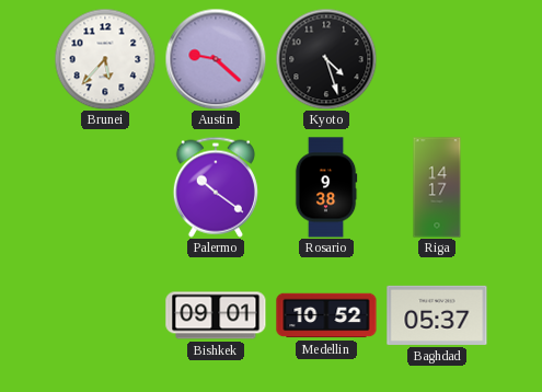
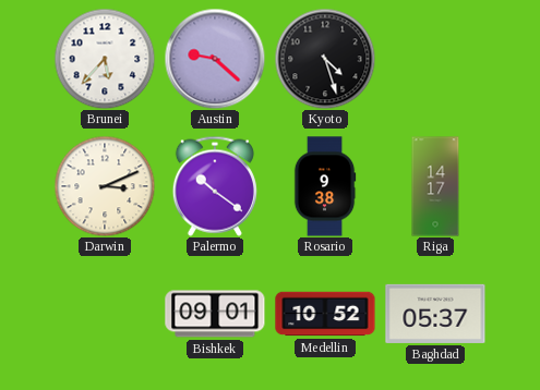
Darwin: none -> 3:11
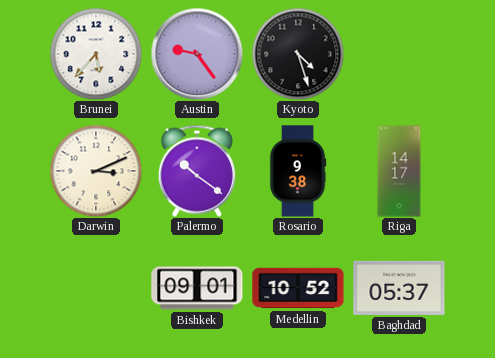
Austin: 9:22 -> 9:24
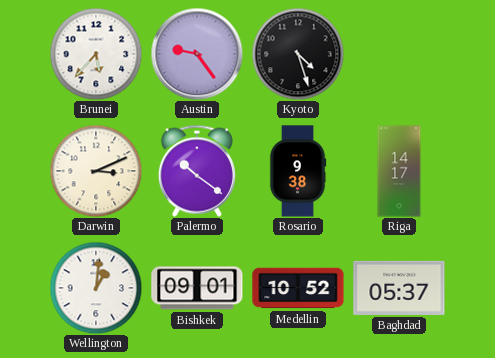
Wellington: none -> 1:01
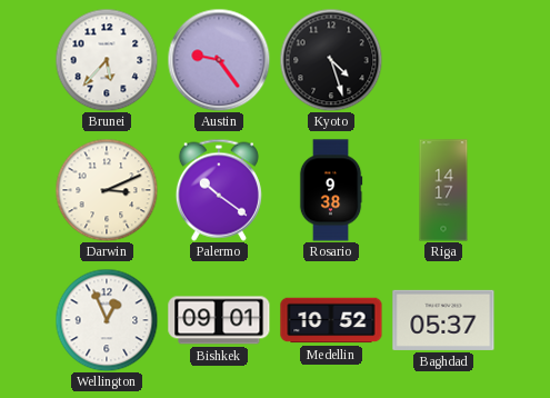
Wellington: 1:01 -> 12:56
